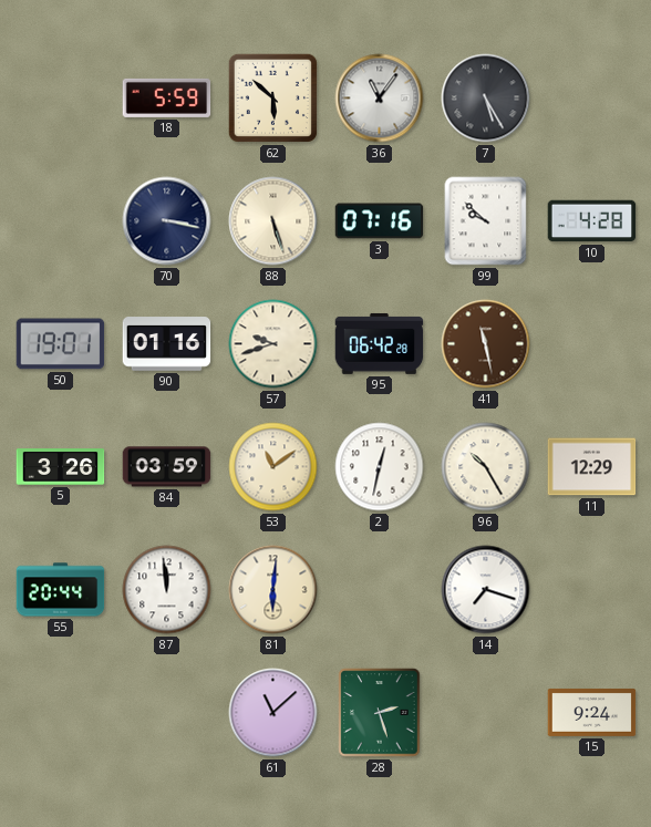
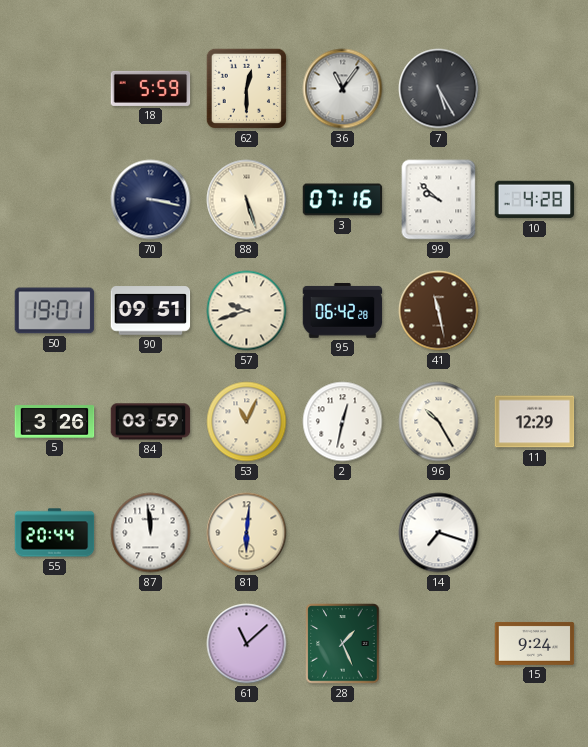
62: 5:52 -> 12:30
90: 01:16 -> 09:51
53: 11:09 -> 11:04
28: 2:27 -> 1:26
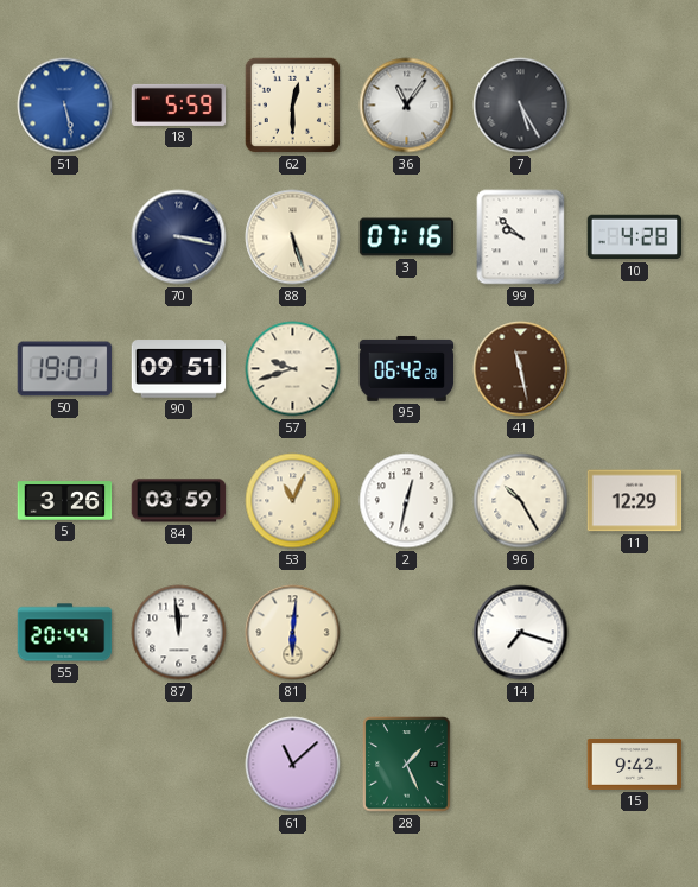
51: none -> 5:28
15: 9:24 -> 9:42
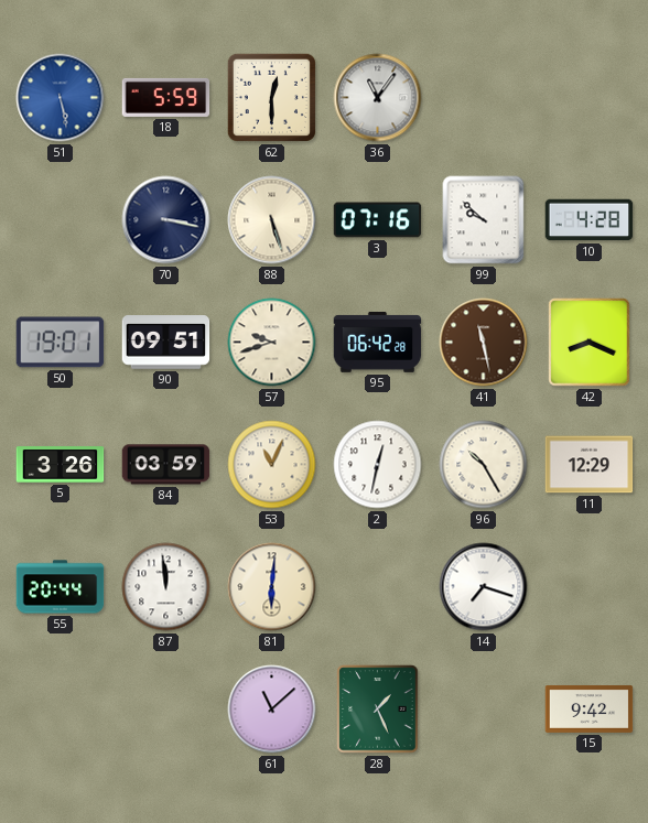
7: 5:25 -> none
42: none -> 8:19
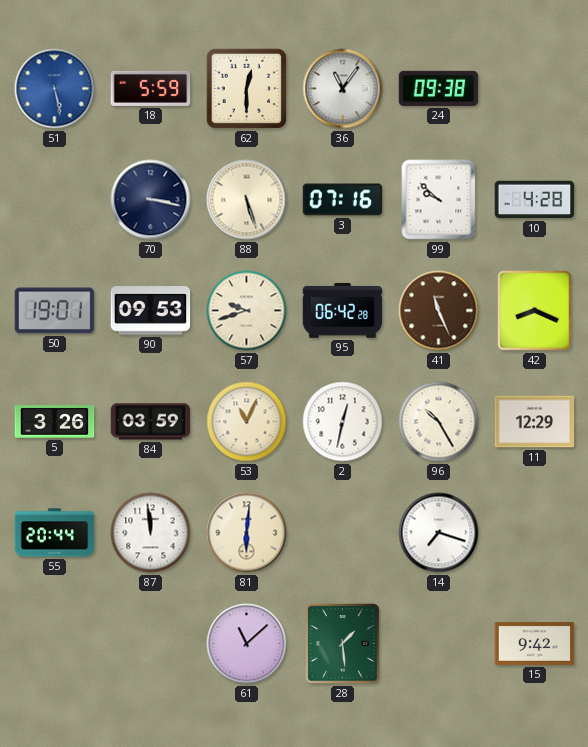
24: none -> 09:38
90: 09:51 -> 09:53
41: 11:28 -> 11:26
28: 1:26 -> 1:29
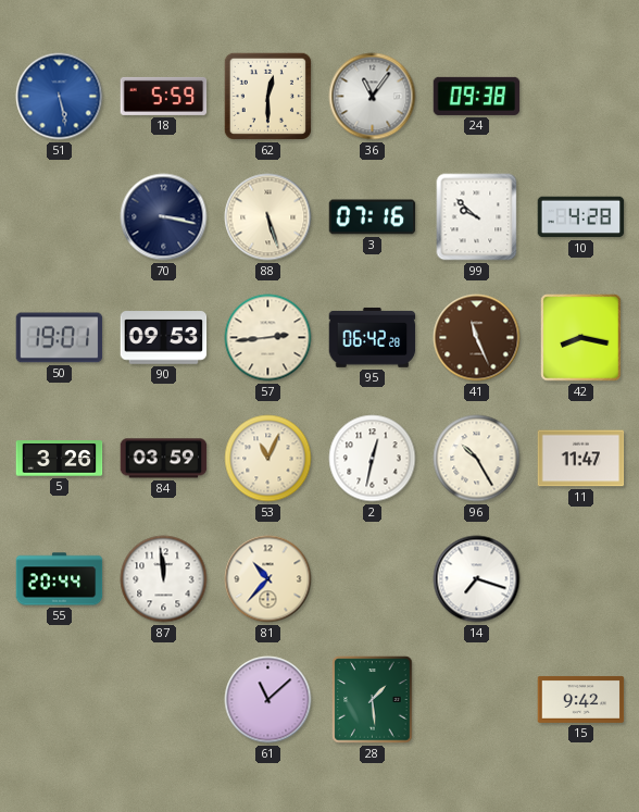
57: 9:42 -> 2:44
42: 8:19 -> 8:17
11: 12:29 -> 11:47
81: 6:01 -> 10:37
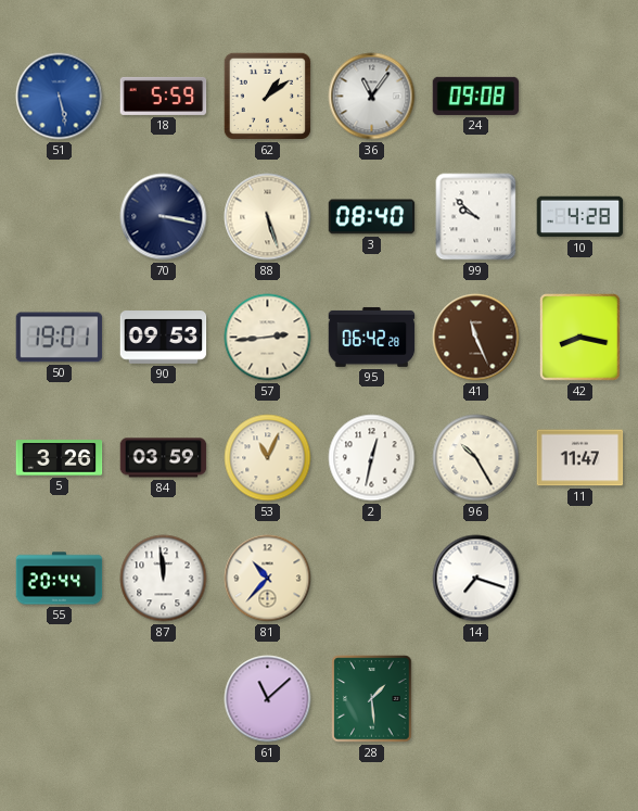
62: 12:30 -> 1:09
24: 09:38 -> 09:08
3: 07:16 -> 08:40
15: 9:42 -> none
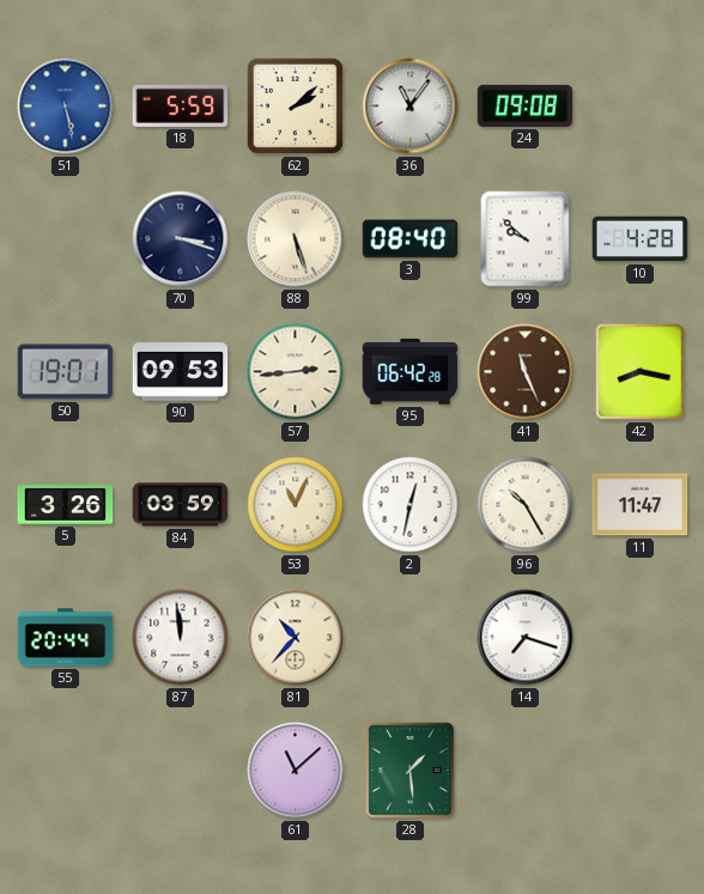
62: 1:09 -> 2:08
70: 3:17 -> 3:18
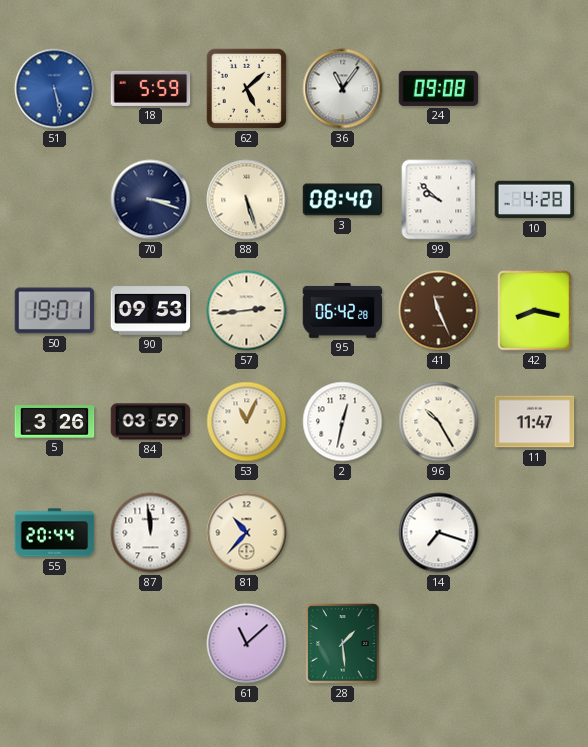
62: 2:08 -> 5:08
